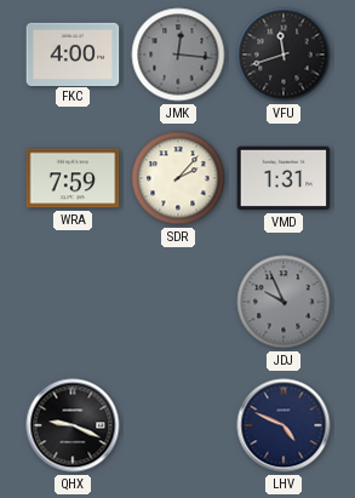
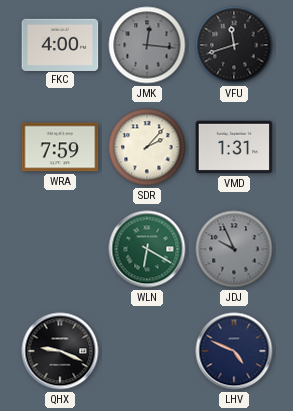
WLN: none -> 6:20
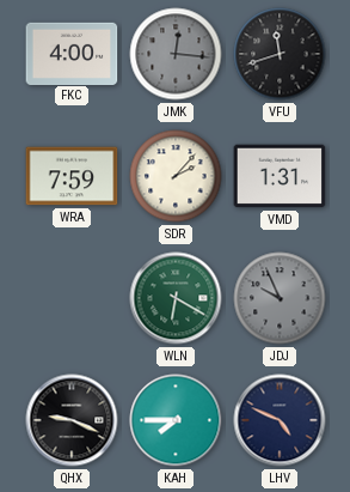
KAH: none -> 7:45
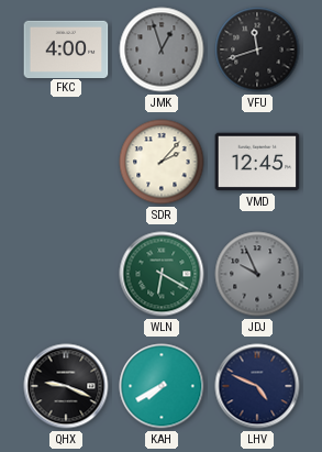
JMK: 12:16 -> 12:57
WRA: 7:59 -> none
VMD: 1:31 -> 12:45
KAH: 7:45 -> 7:40
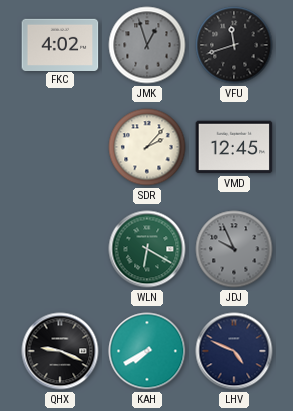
FKC: 4:00 -> 4:02
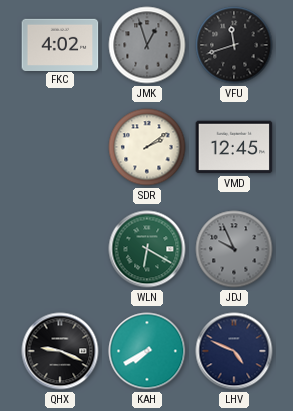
SDR: 2:07 -> 2:09
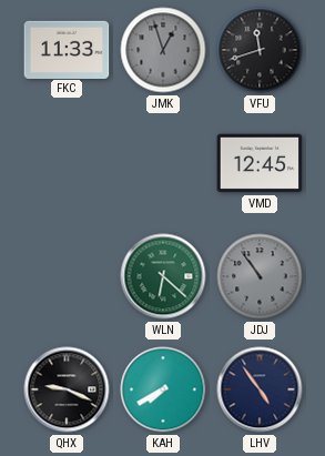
FKC: 4:02 -> 11:33
SDR: 2:09 -> none
WLN: 6:20 -> 6:22
JDJ: 9:56 -> 10:54
LHV: 4:49 -> 4:54
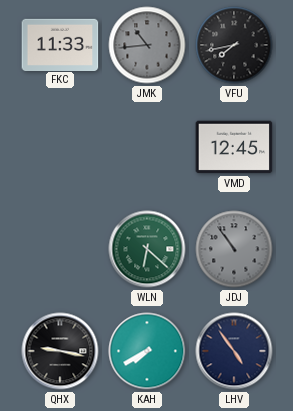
JMK: 12:57 -> 10:44
VFU: 11:42 -> 7:43
QHX: 9:19 -> 9:17
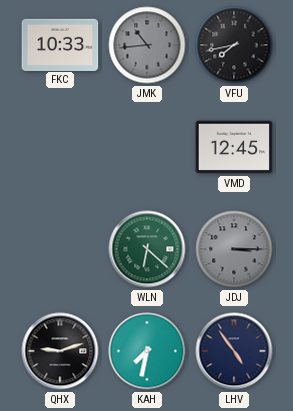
FKC: 11:33 -> 10:33
JDJ: 10:54 -> 3:15
QHX: 9:17 -> 9:12
KAH: 7:40 -> 7:32
